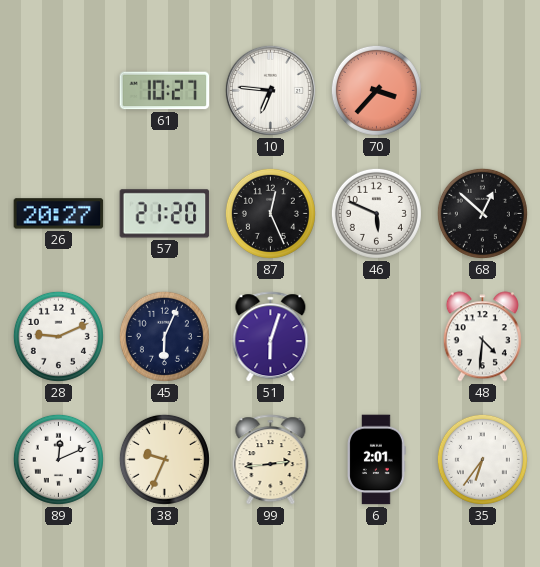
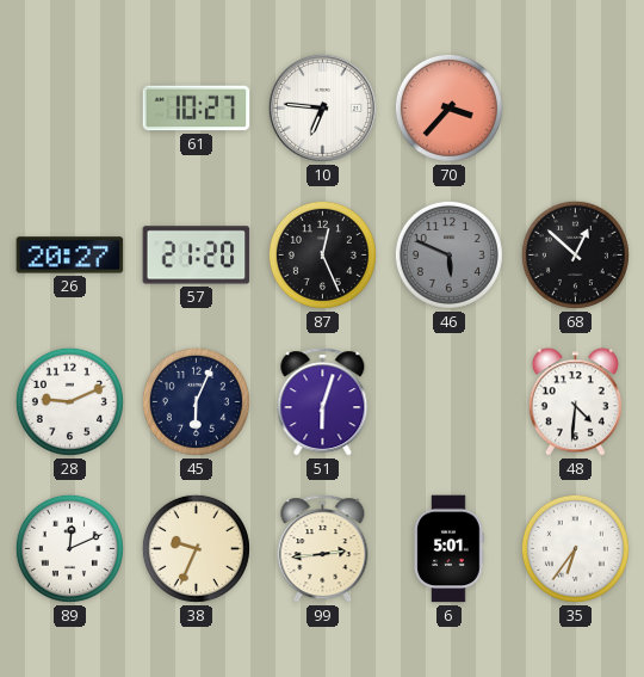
46 dial: white -> grey
6: 2:01 -> 5:01
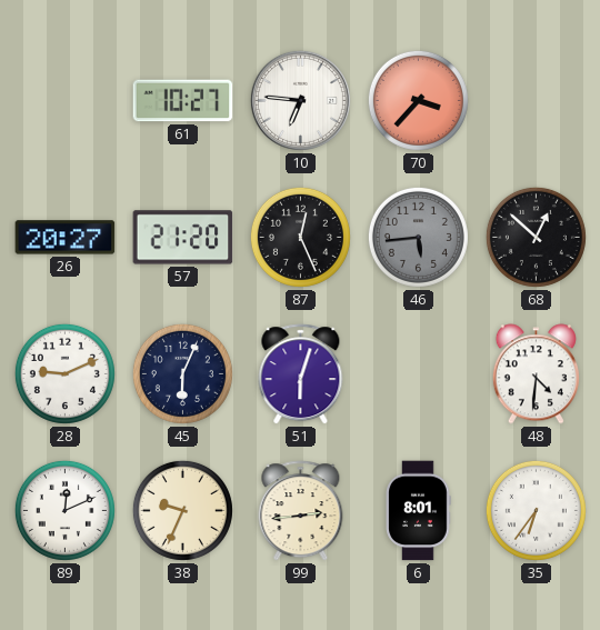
46: 5:49 -> 5:44
6: 5:01 -> 8:01
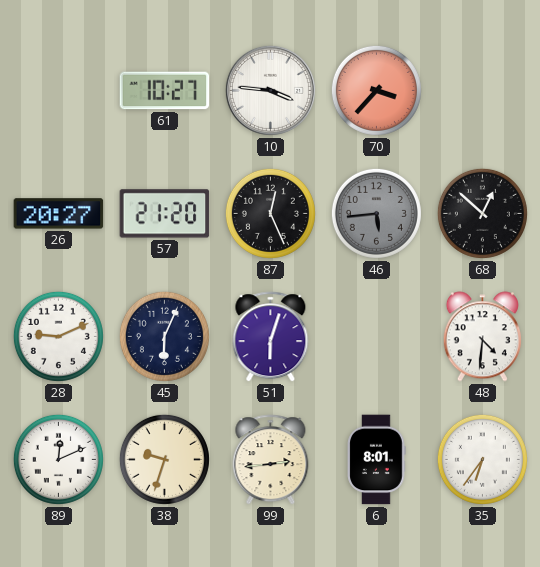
10: 6:46 -> 3:46
38: 9:34 -> 9:33
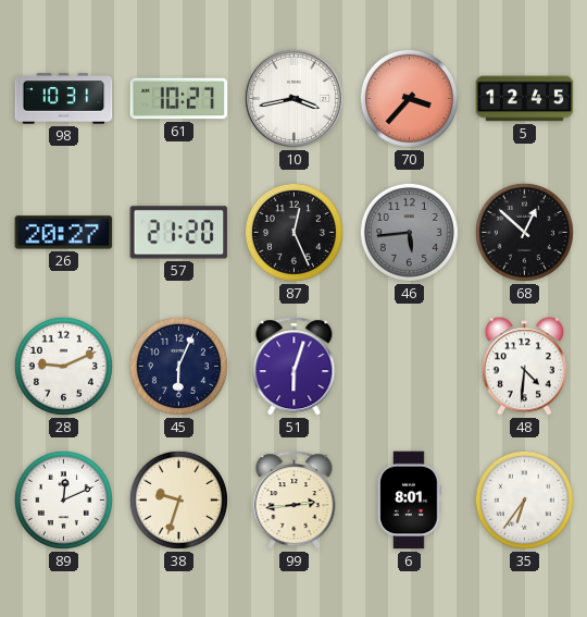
98: none -> 10:31
10: 3:46 -> 3:43
5: none -> 12:45
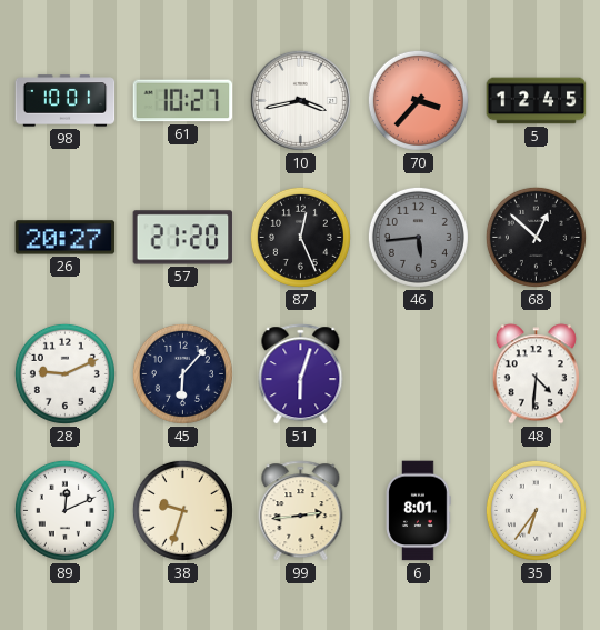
98: 10:31 -> 10:01
45: 6:04 -> 6:07
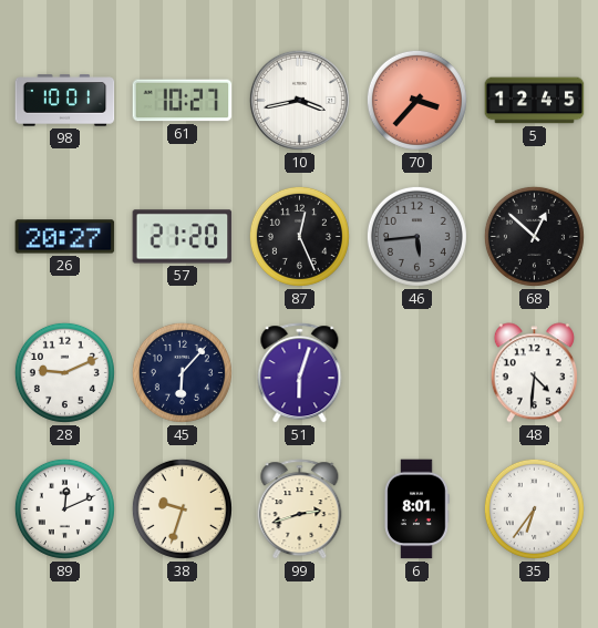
99: 2:44 -> 2:42
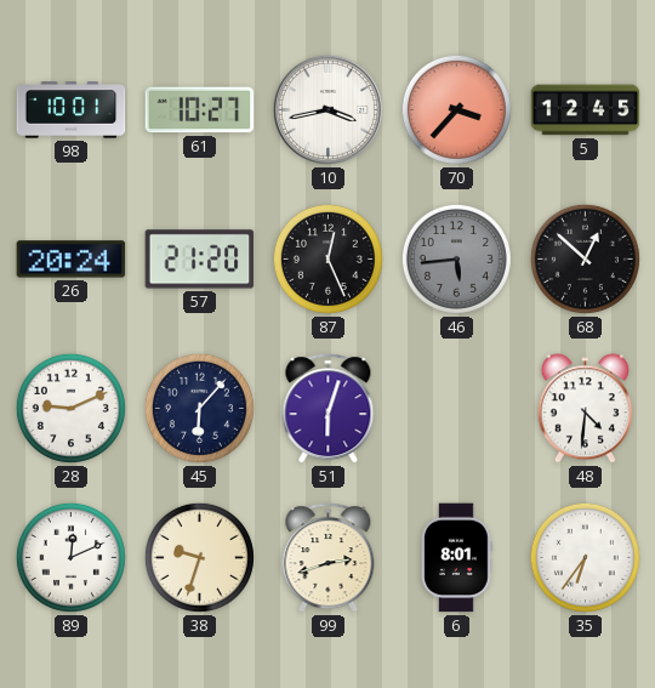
26: 20:27 -> 20:24
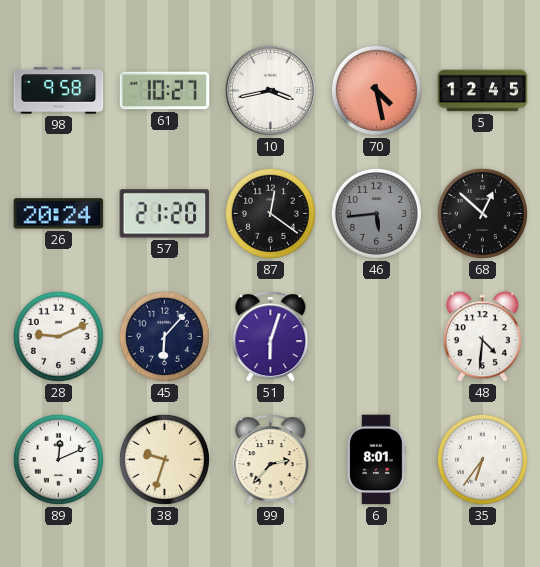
98: 10:01 -> 9:58
70: 3:37 -> 4:28
87: 12:26 -> 12:21
99: 2:42 -> 2:37
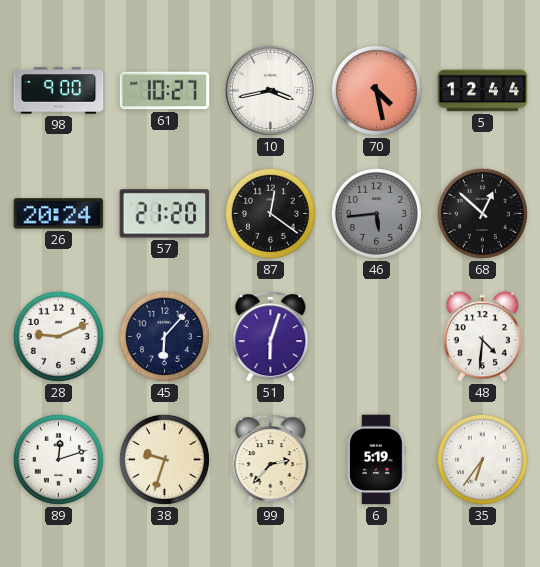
98: 9:58 -> 9:00
5: 12:45 -> 12:44
89: 12:11 -> 12:12
6: 8:01 -> 5:19
